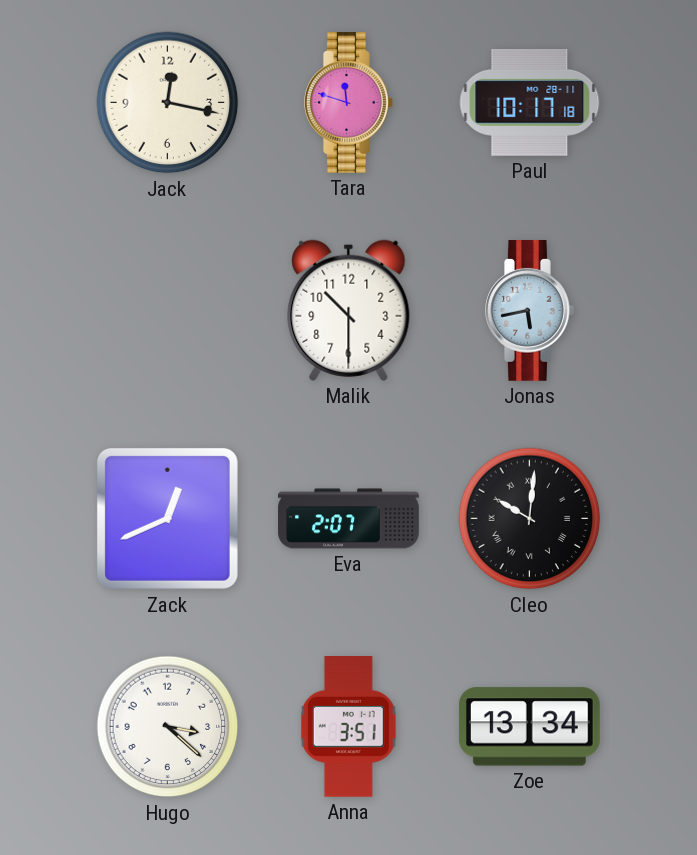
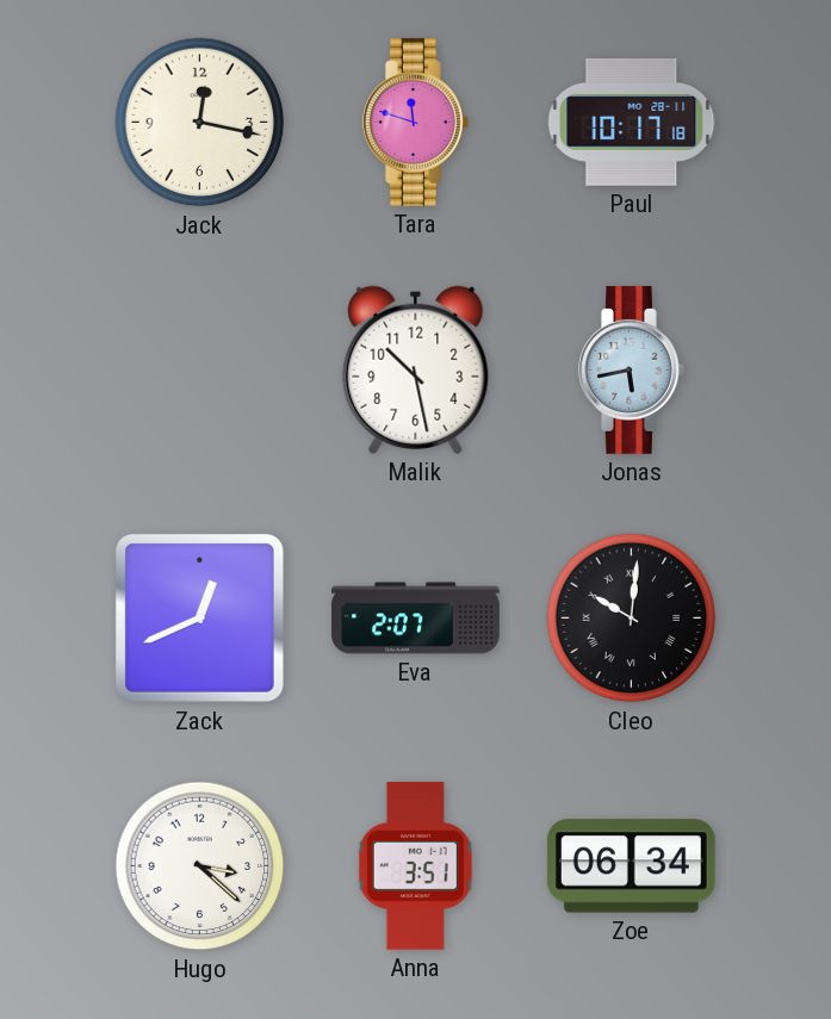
Malik: 10:30 -> 10:28
Zoe: 13:34 -> 06:34
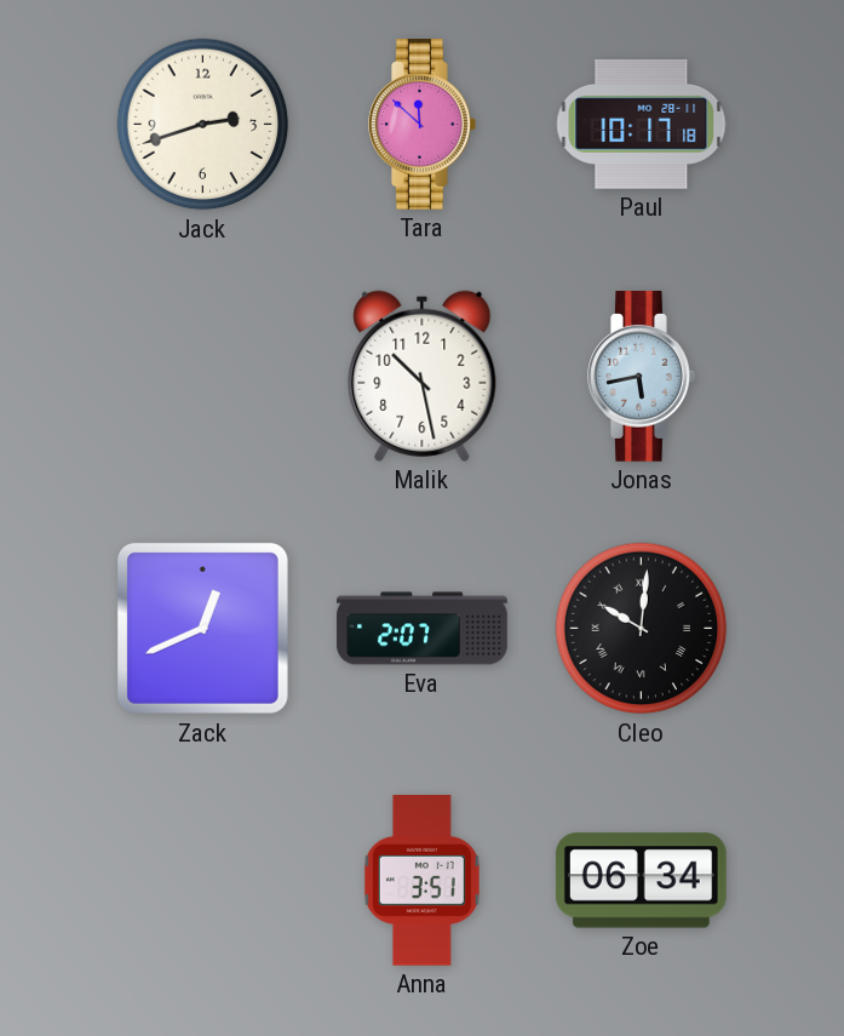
Jack: 12:17 -> 2:42
Tara: 11:48 -> 11:52
Hugo: 3:22 -> none
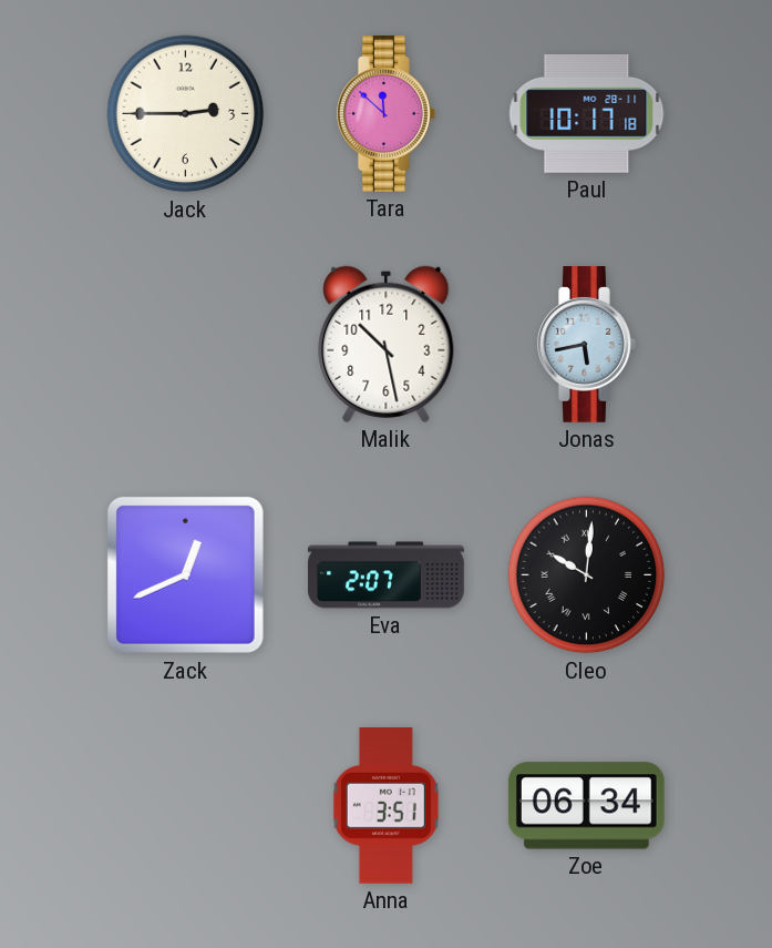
Jack: 2:42 -> 2:45
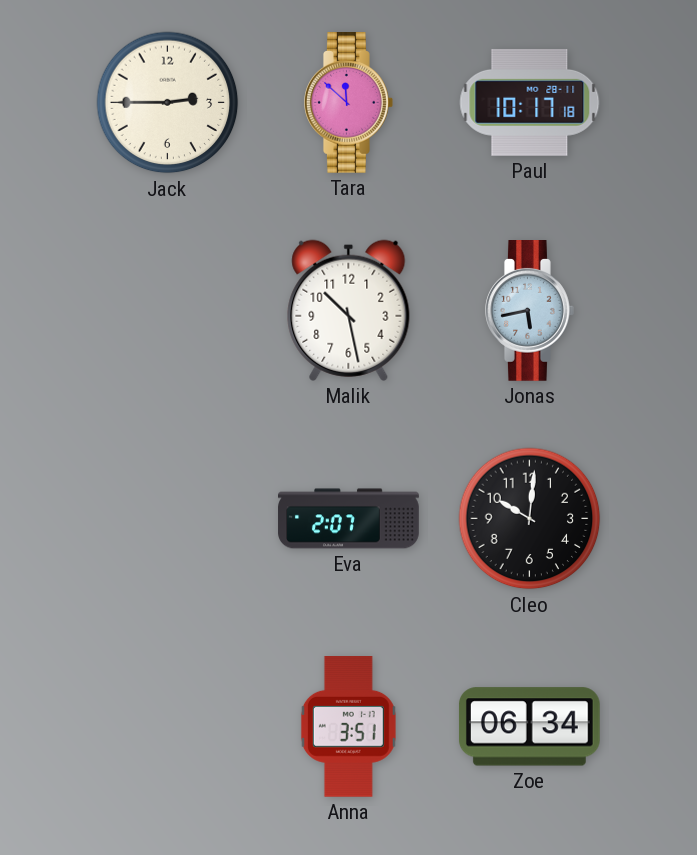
Zack: 12:41 -> none
Cleo numerals: Roman -> Arabic
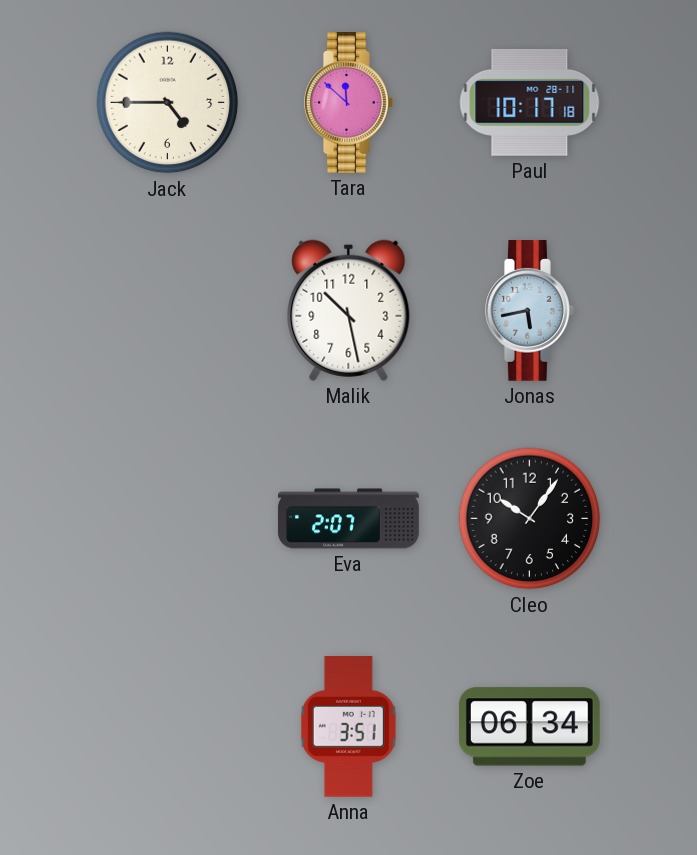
Jack: 2:45 -> 4:45
Cleo: 10:01 -> 10:06
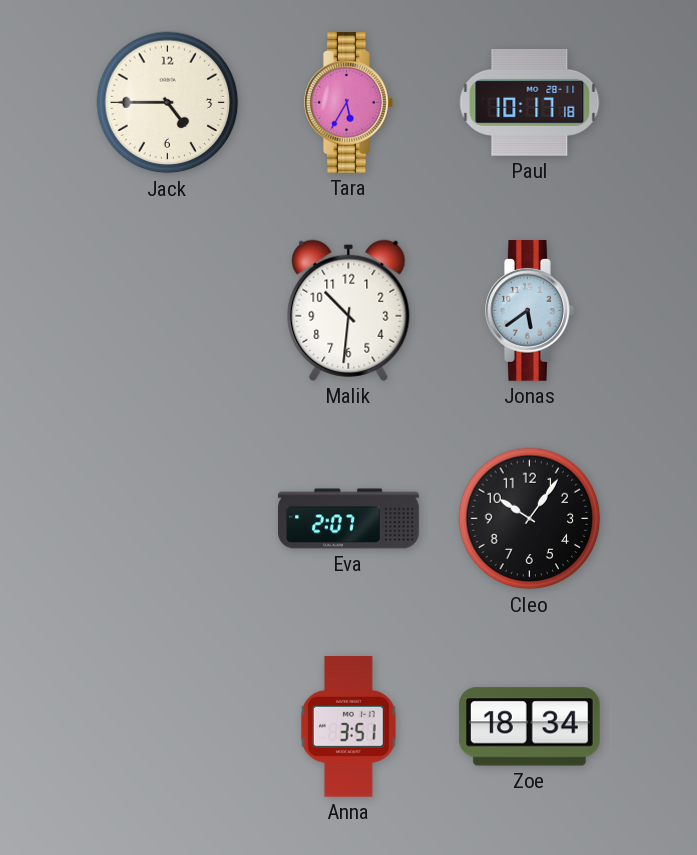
Tara: 11:52 -> 5:35
Malik: 10:28 -> 10:31
Jonas: 5:43 -> 5:39
Zoe: 06:34 -> 18:34
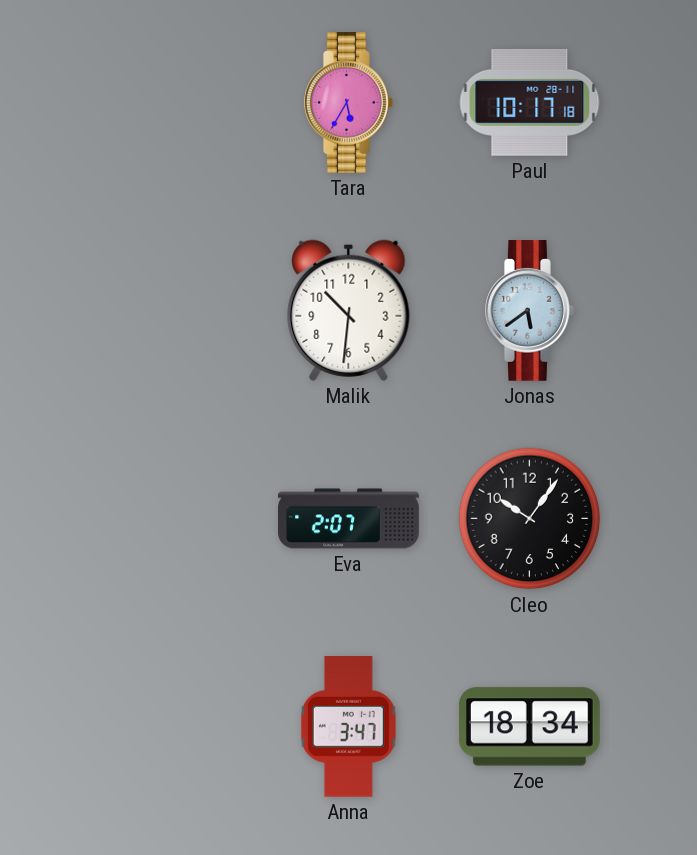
Jack: 4:45 -> none
Anna: 3:51 -> 3:47
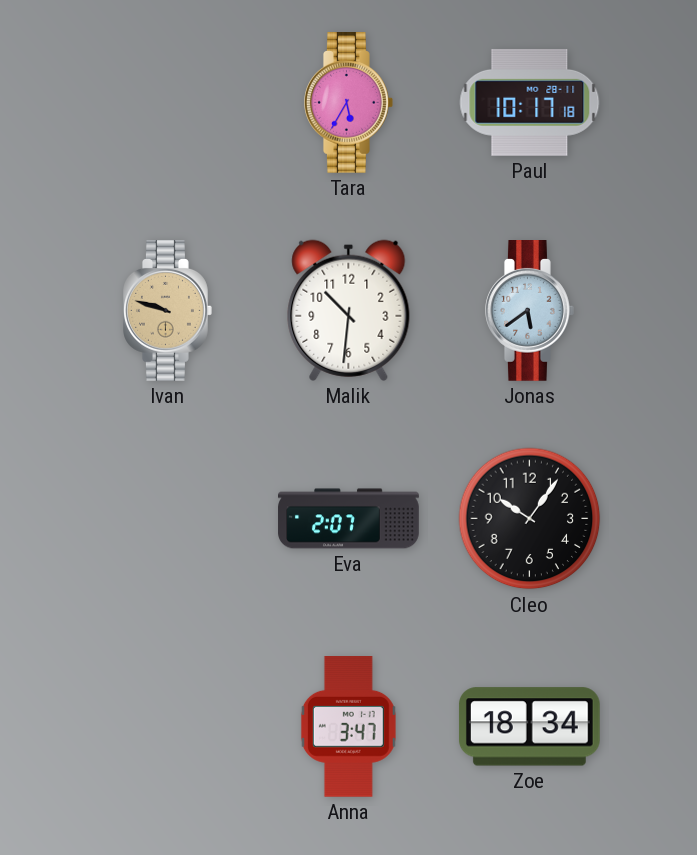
Ivan: none -> 9:48
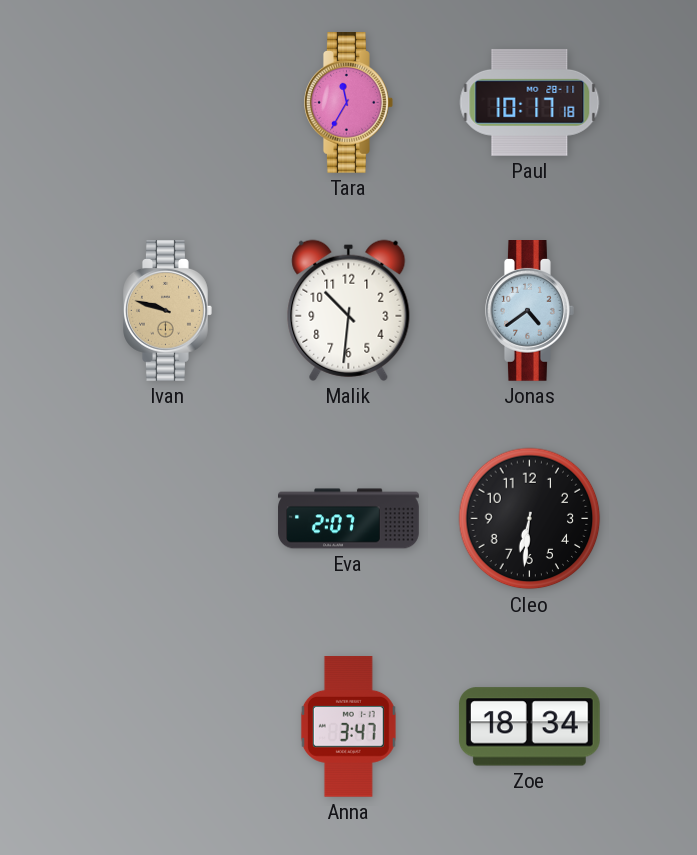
Tara: 5:35 -> 11:35
Jonas: 5:39 -> 4:39
Cleo: 10:06 -> 6:31
